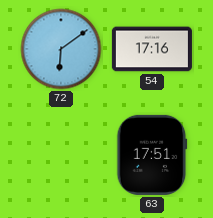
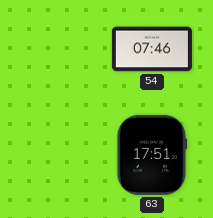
72: 6:09 -> none
54: 17:16 -> 07:46
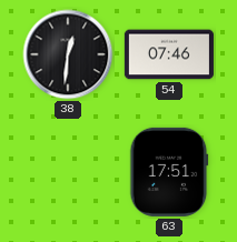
38: none -> 12:31
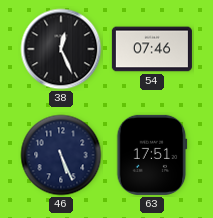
38: 12:31 -> 12:26
46: none -> 5:26
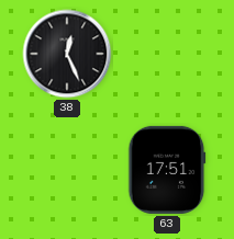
54: 07:46 -> none
46: 5:26 -> none
